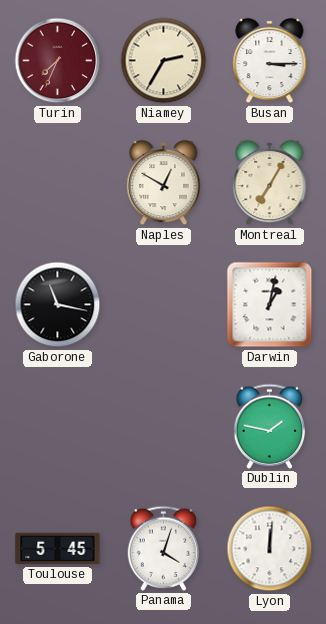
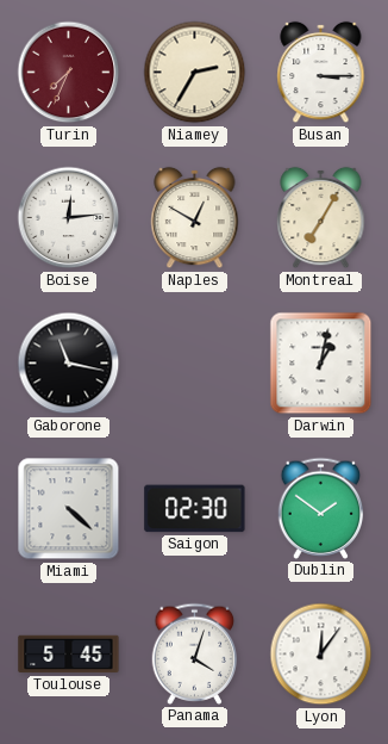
Boise: none -> 12:14
Miami: none -> 4:22
Saigon: none -> 02:30
Dublin: 1:47 -> 1:51
Lyon: 12:01 -> 12:06
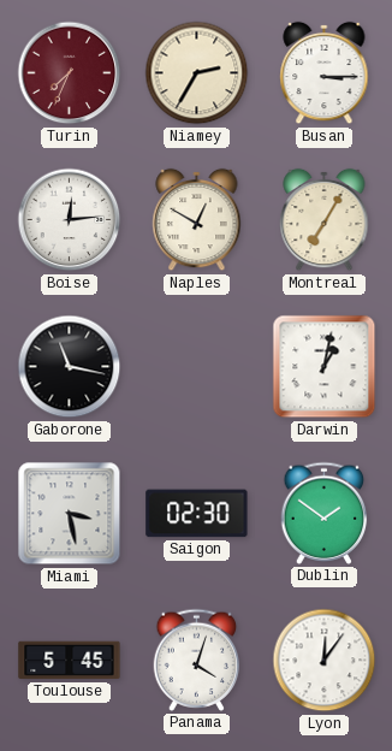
Miami: 4:22 -> 3:28
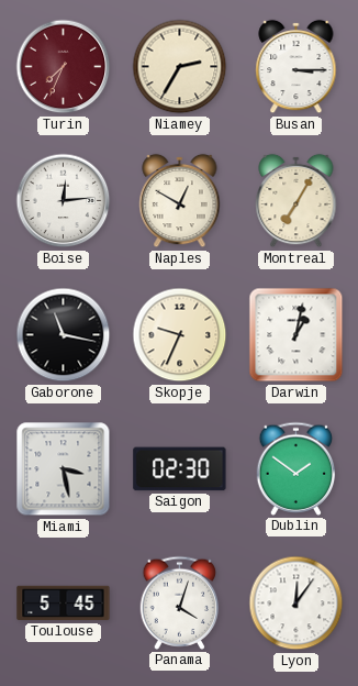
Skopje: none -> 9:34
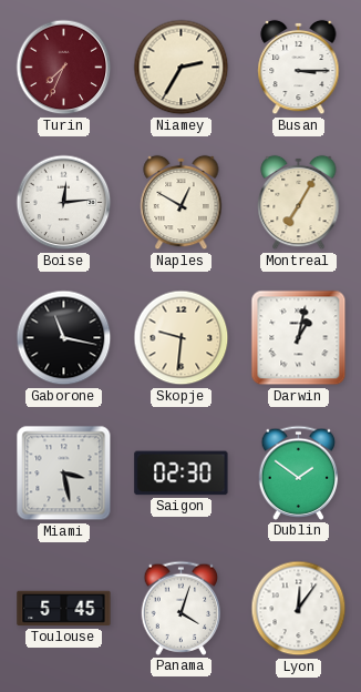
Skopje: 9:34 -> 9:31
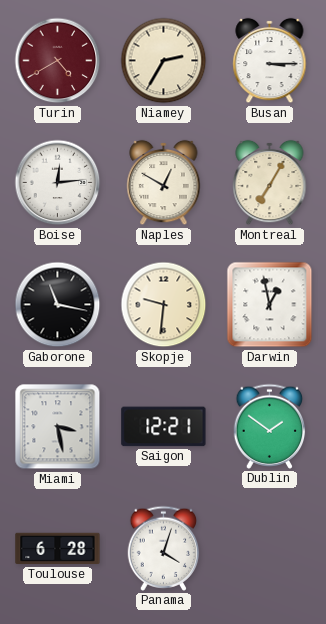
Turin: 7:34 -> 4:40
Darwin: 1:02 -> 12:58
Saigon: 02:30 -> 12:21
Toulouse: 5:45 -> 6:28
Lyon: 12:06 -> none
